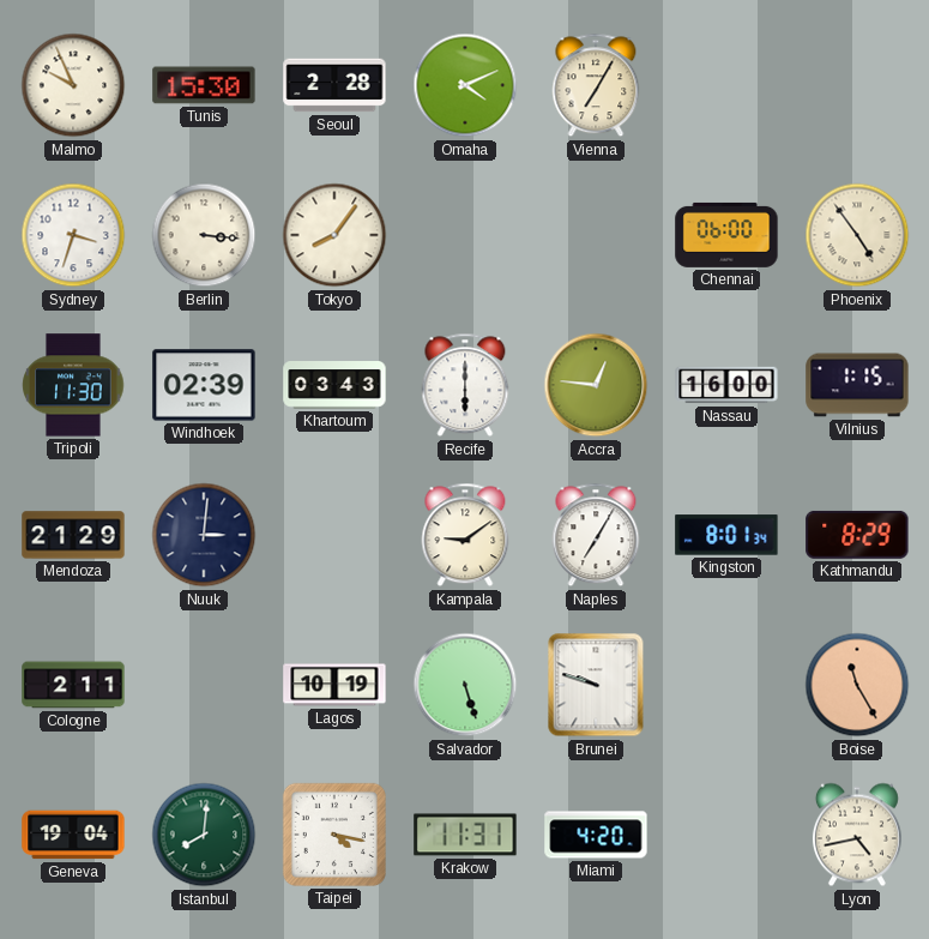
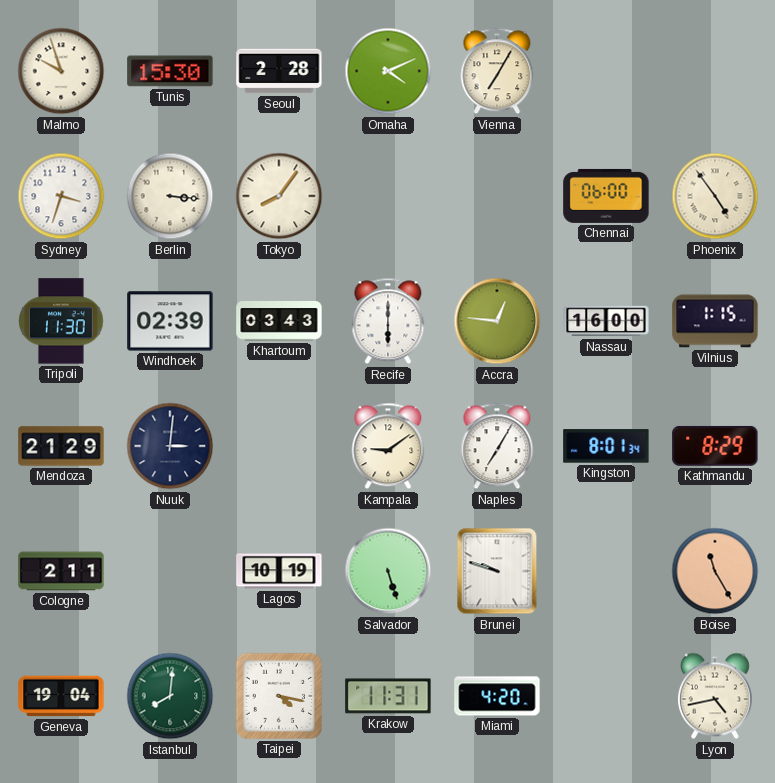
Malmo: 9:56 -> 9:57
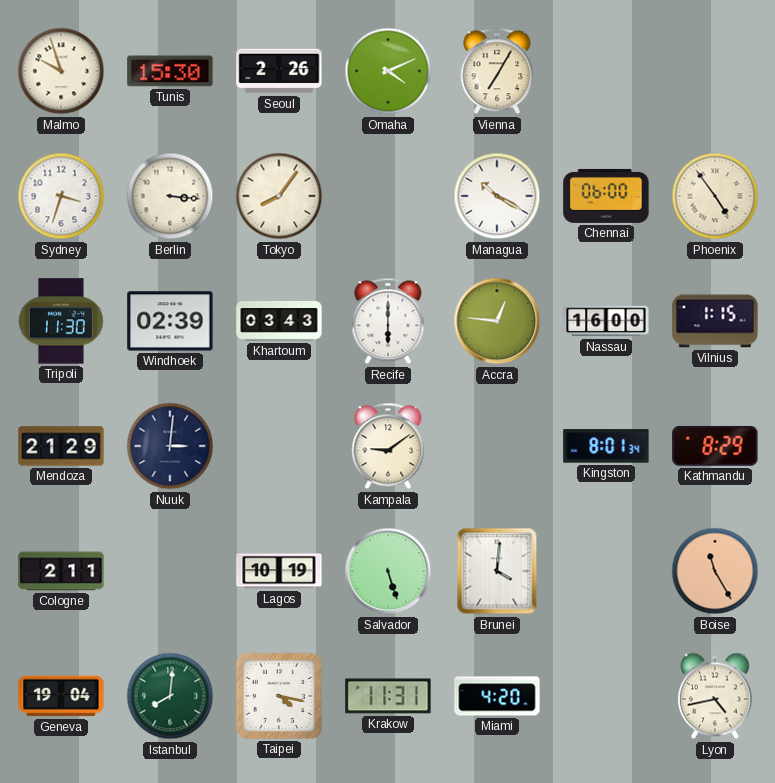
Seoul: 2:28 -> 2:26
Managua: none -> 10:20
Naples: 7:05 -> none
Brunei: 9:48 -> 4:01
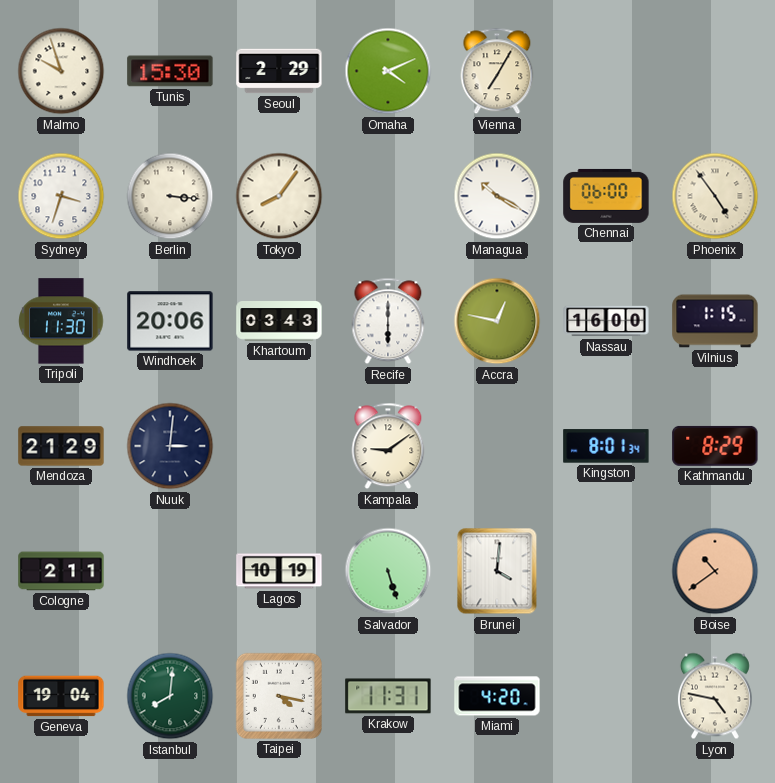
Seoul: 2:26 -> 2:29
Windhoek: 02:39 -> 20:06
Accra: 12:46 -> 12:47
Boise: 11:25 -> 10:39
Lyon: 4:43 -> 4:47
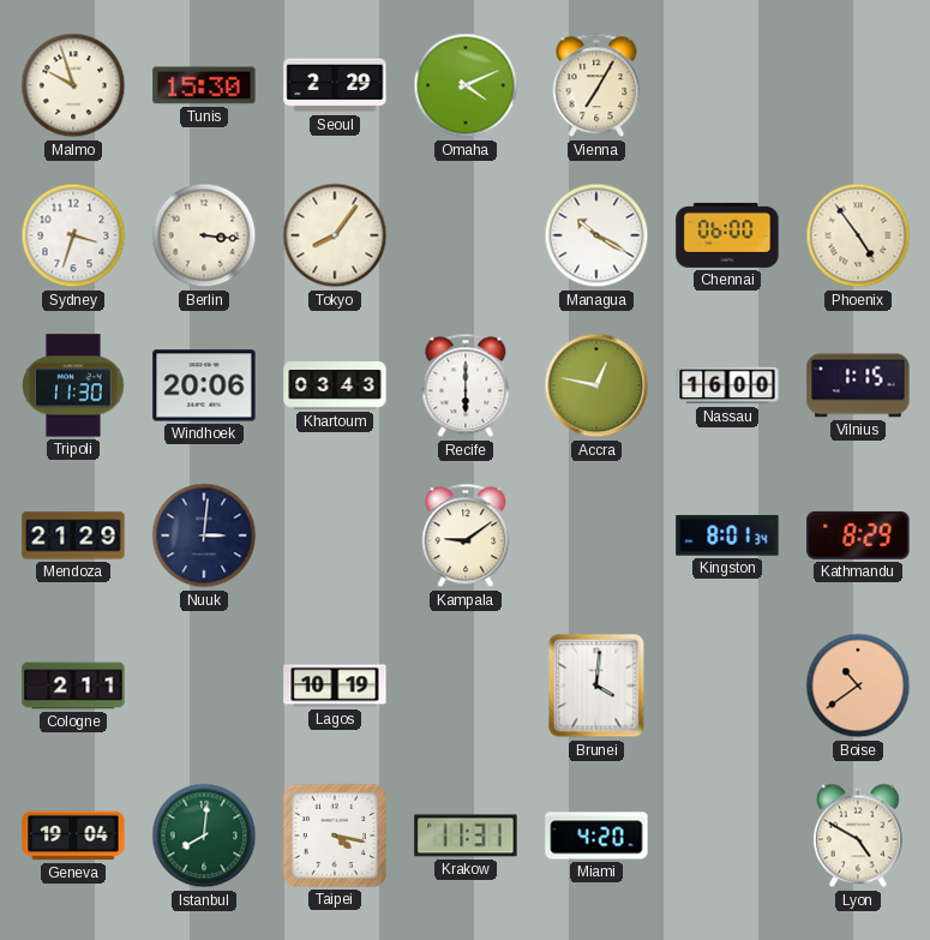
Salvador: 5:27 -> none
Lyon: 4:47 -> 4:50
